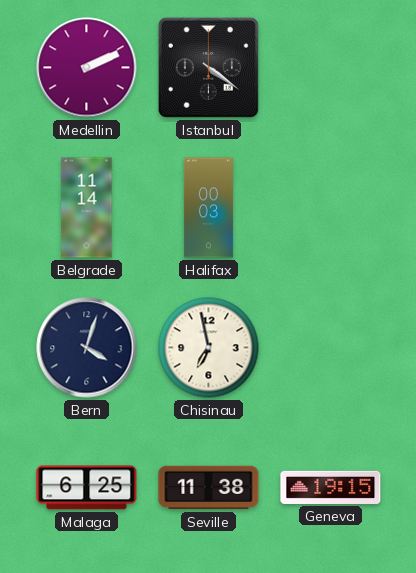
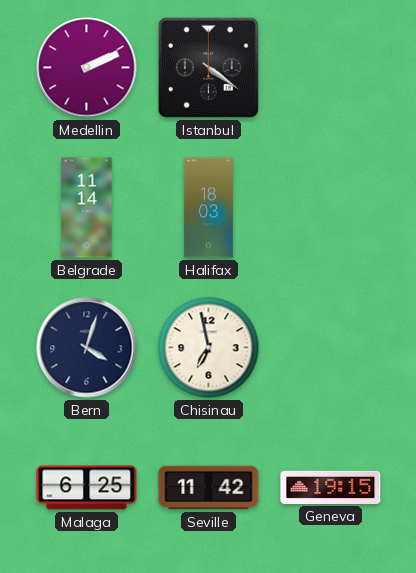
Halifax: 00:03 -> 18:03
Seville: 11:38 -> 11:42
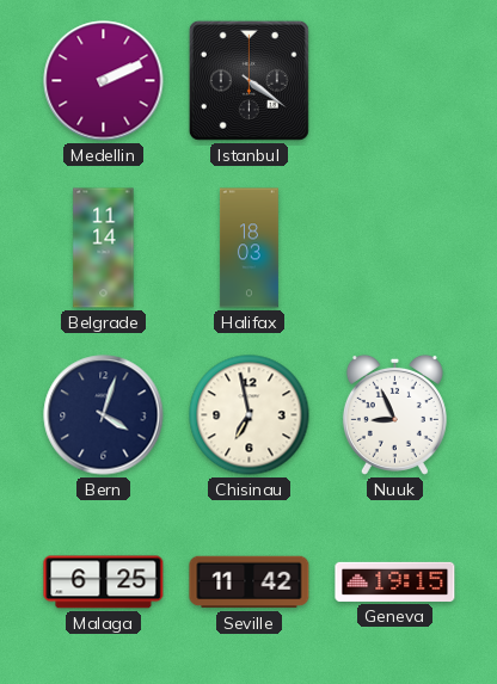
Nuuk: none -> 8:56
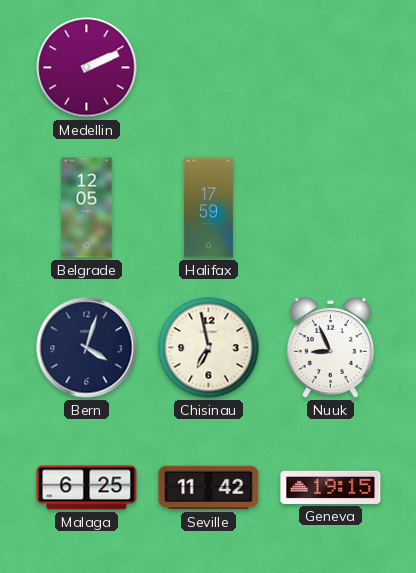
Istanbul: 4:21 -> none
Belgrade: 11:14 -> 12:05
Halifax: 18:03 -> 17:59
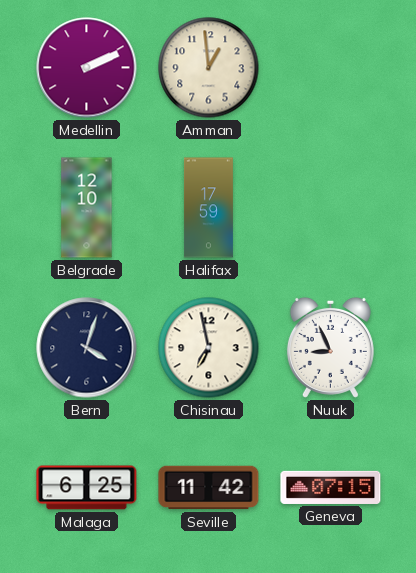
Amman: none -> 12:59
Belgrade: 12:05 -> 12:10
Geneva: 19:15 -> 07:15
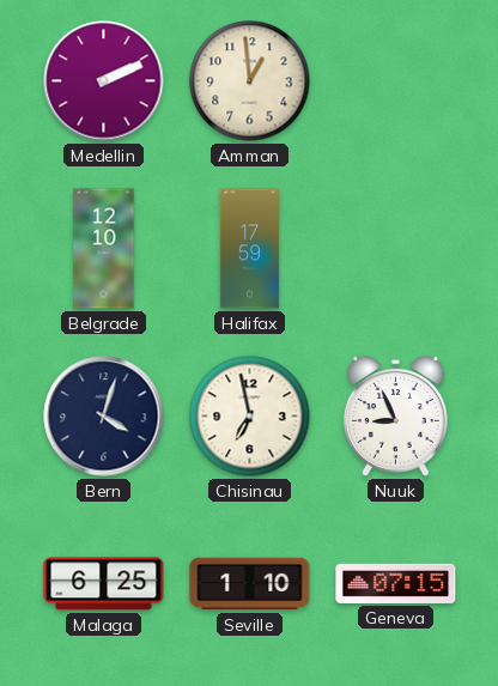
Seville: 11:42 -> 1:10
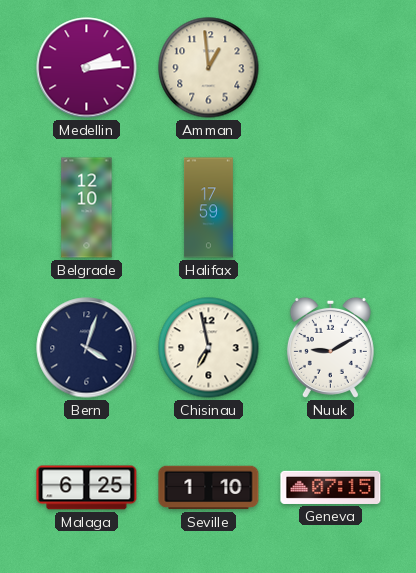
Medellin: 2:11 -> 2:14
Nuuk: 8:56 -> 9:10
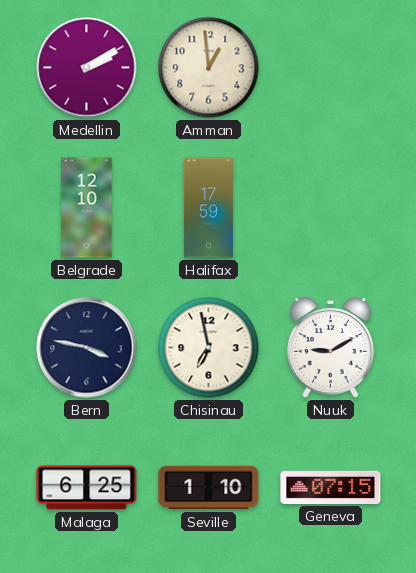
Medellin: 2:14 -> 2:10
Bern: 4:03 -> 3:47
